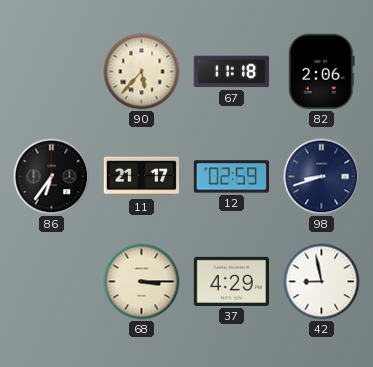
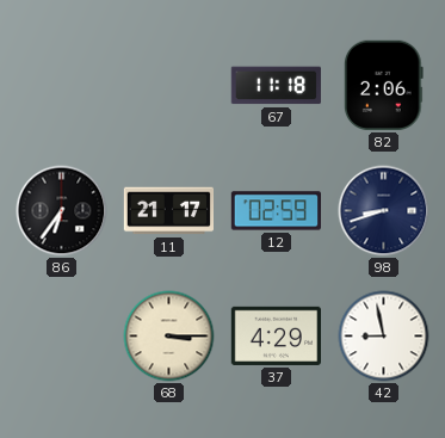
90: 5:37 -> none
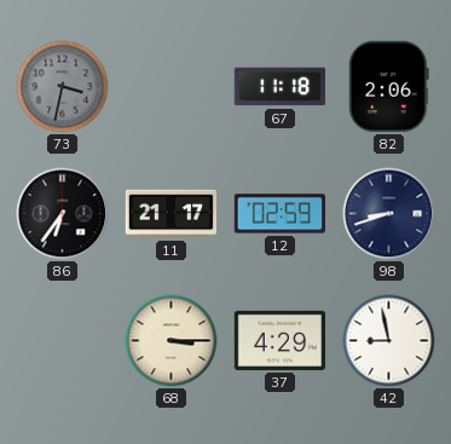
73: none -> 3:32
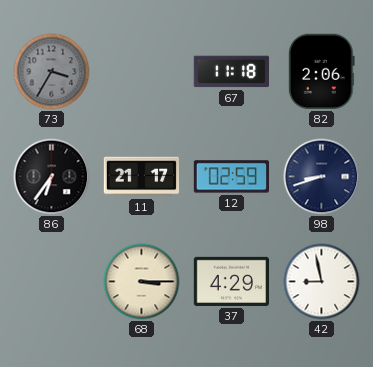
73: 3:32 -> 3:35
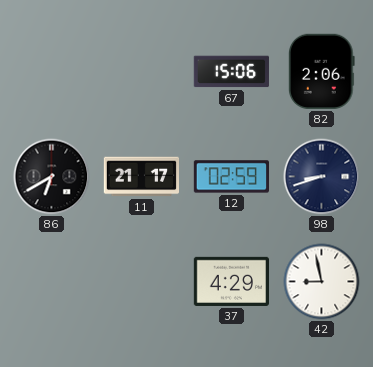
73: 3:35 -> none
67: 11:18 -> 15:06
86: 6:36 -> 6:40
68: 3:15 -> none
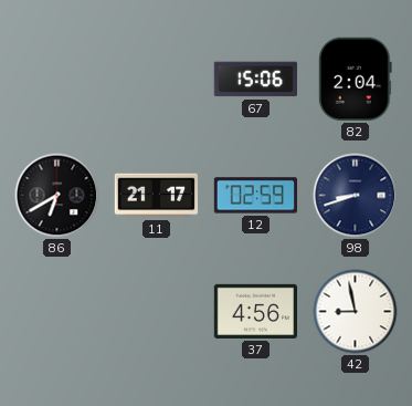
82: 2:06 -> 2:04
37: 4:29 -> 4:56
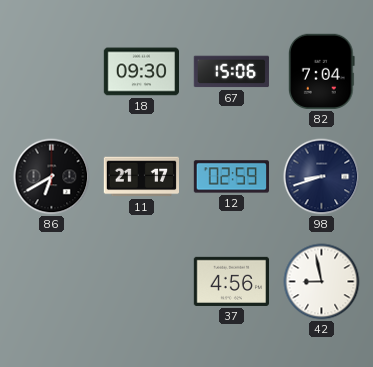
18: none -> 09:30
82: 2:04 -> 7:04
